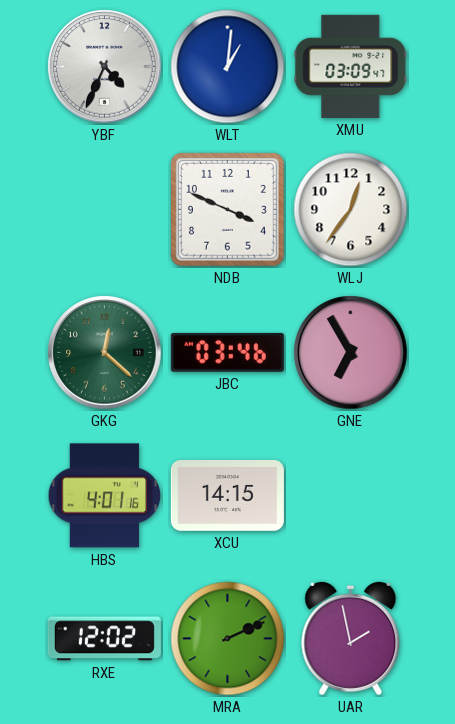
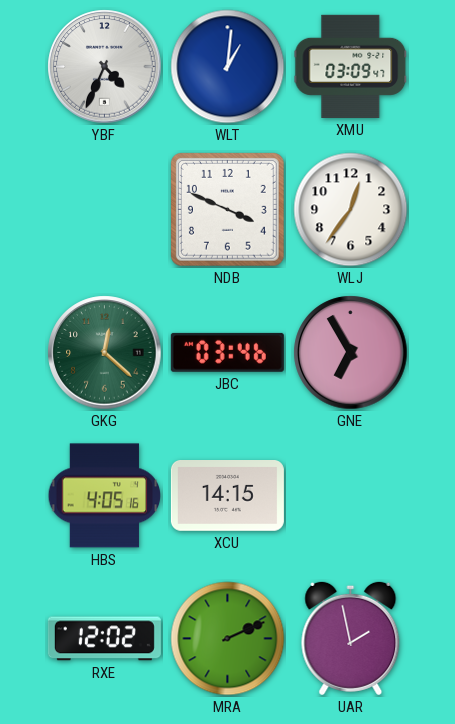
HBS: 4:01 -> 4:05
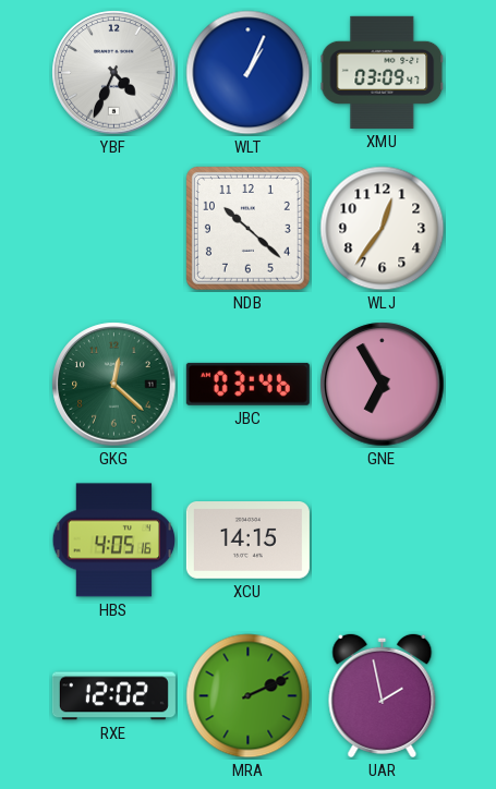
WLT: 1:01 -> 1:04
NDB: 3:49 -> 10:22
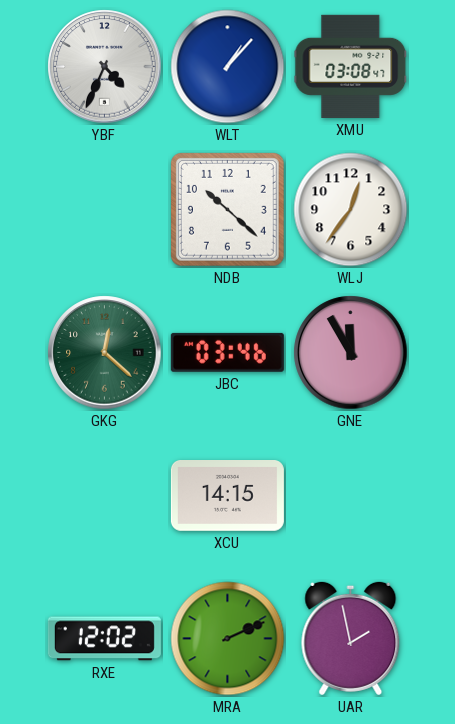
WLT: 1:04 -> 1:07
XMU: 03:09 -> 03:08
GNE: 6:55 -> 11:55
HBS: 4:05 -> none
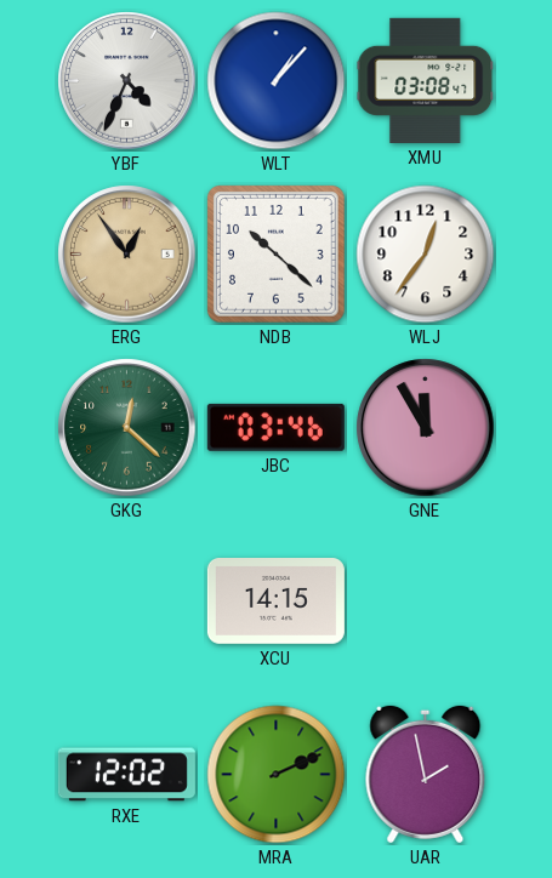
ERG: none -> 12:54
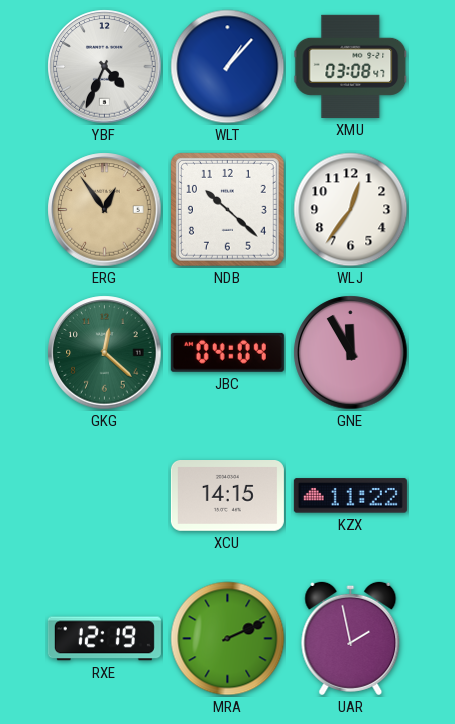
JBC: 03:46 -> 04:04
KZX: none -> 11:22
RXE: 12:02 -> 12:19
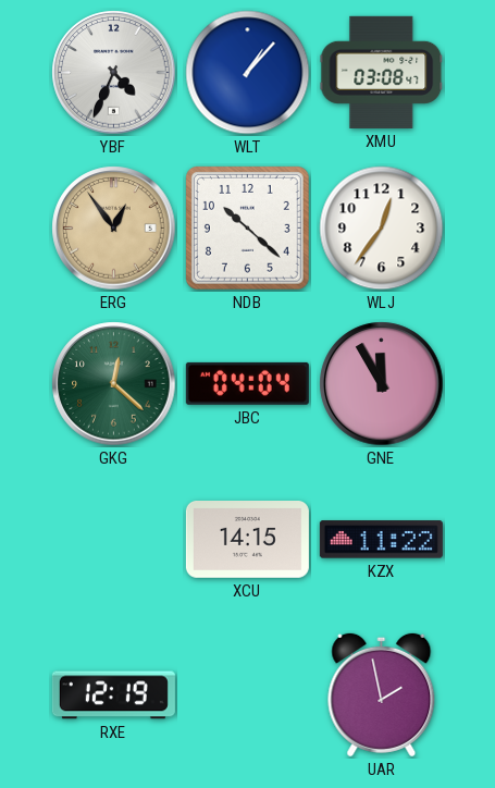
MRA: 2:11 -> none
